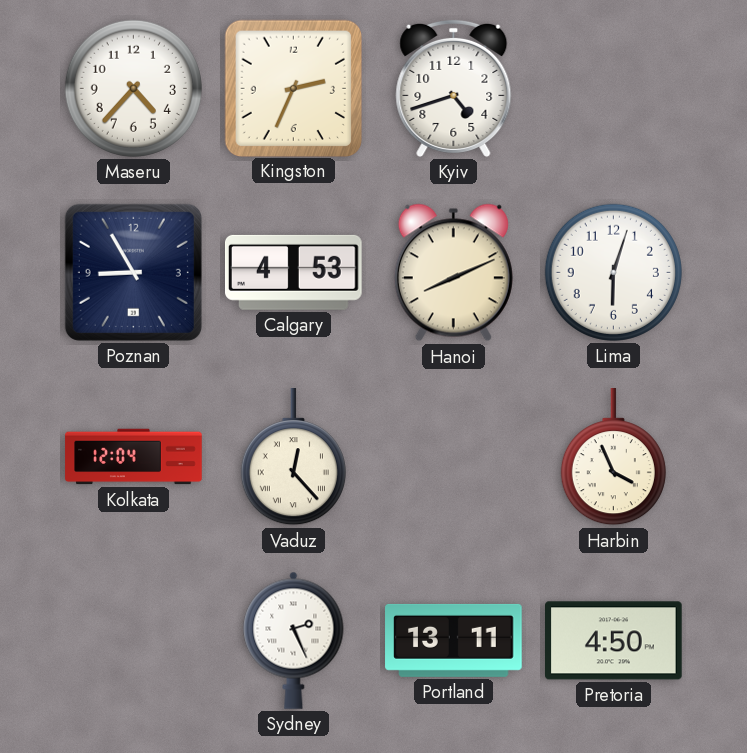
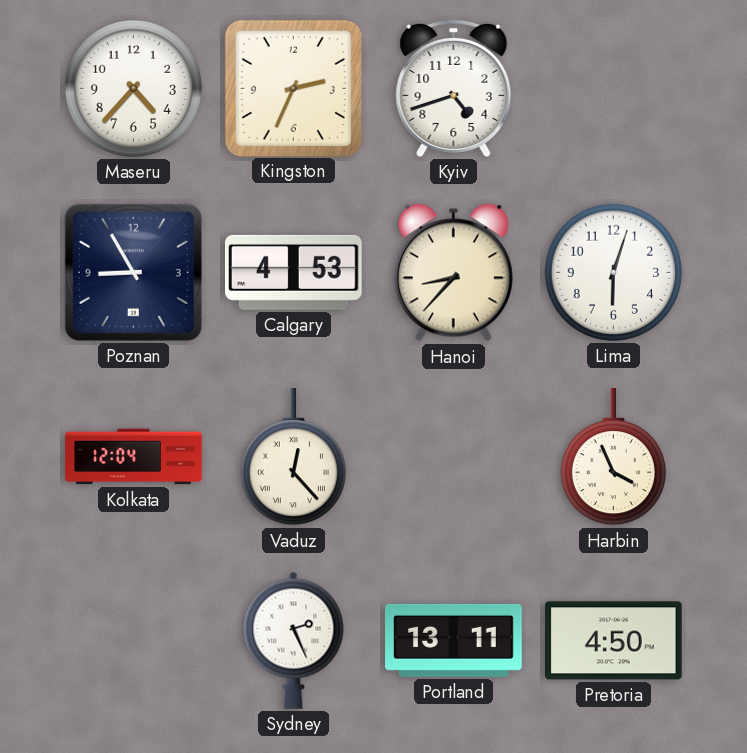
Hanoi: 8:11 -> 8:37
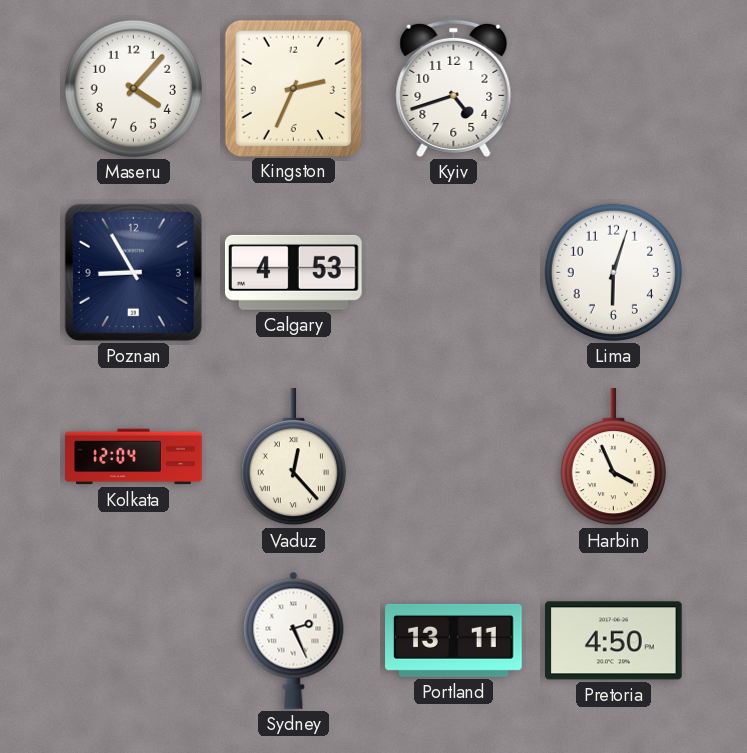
Maseru: 4:37 -> 4:07
Hanoi: 8:37 -> none
